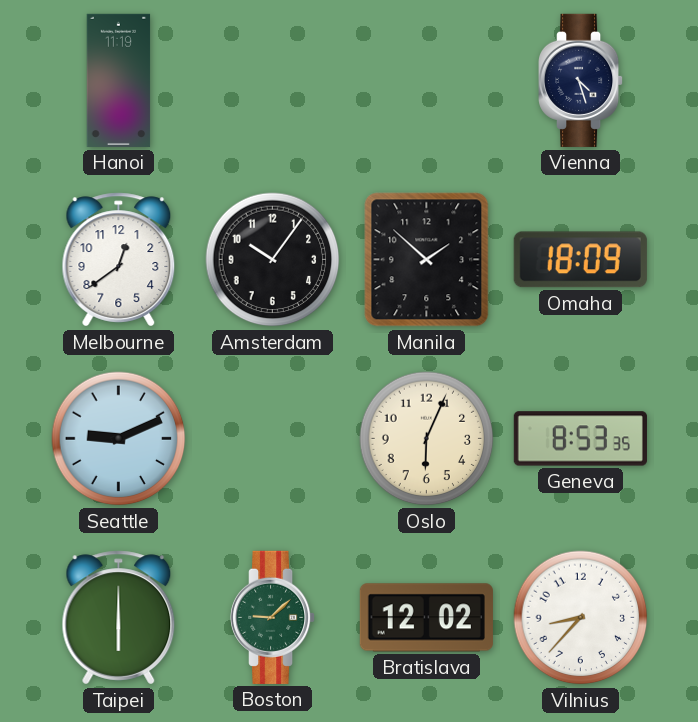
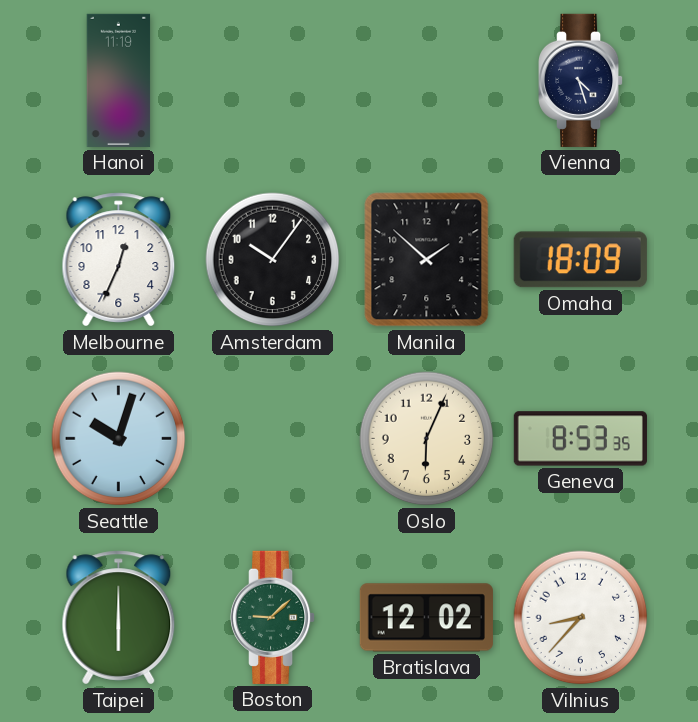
Melbourne: 12:39 -> 12:34
Seattle: 9:11 -> 10:03
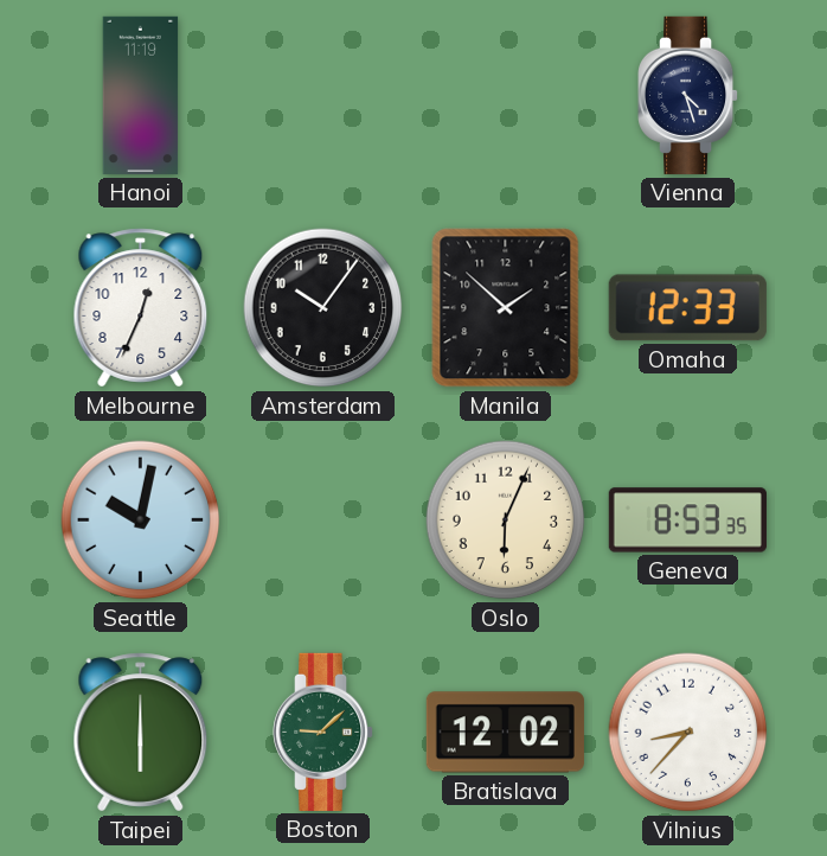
Omaha: 18:09 -> 12:33
Seattle: 10:03 -> 10:02
